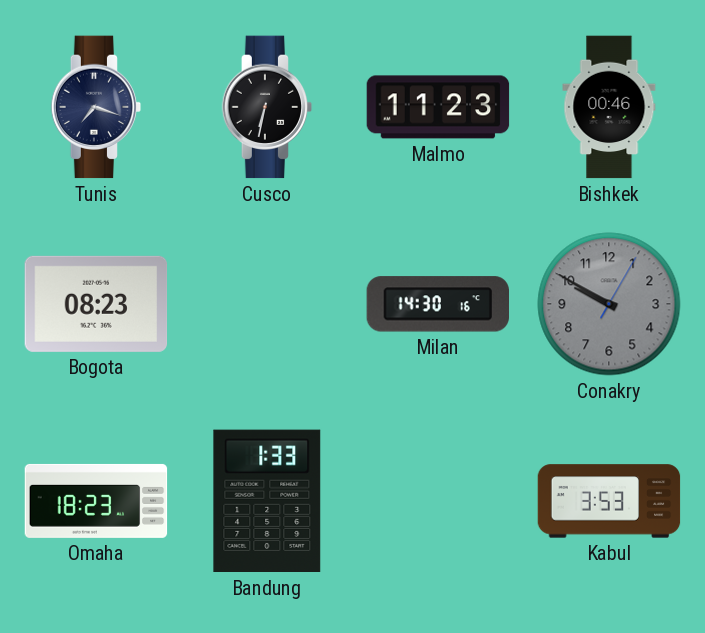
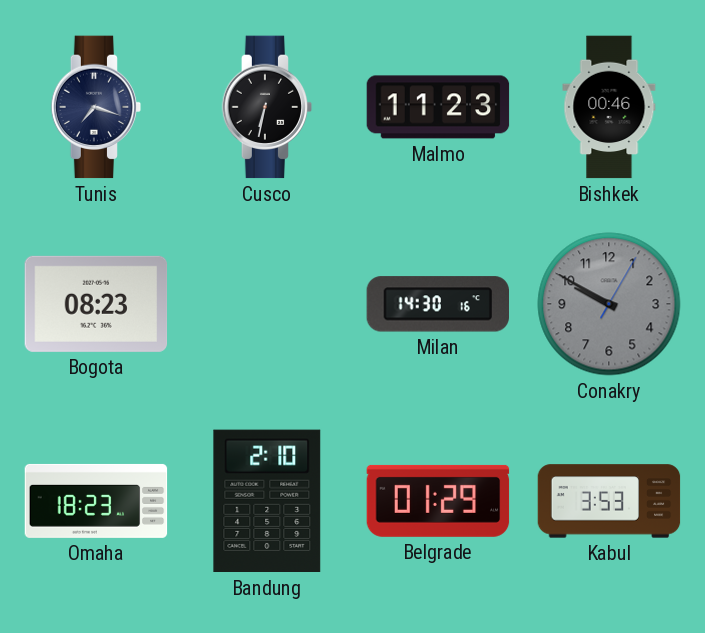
Bandung: 1:33 -> 2:10
Belgrade: none -> 01:29
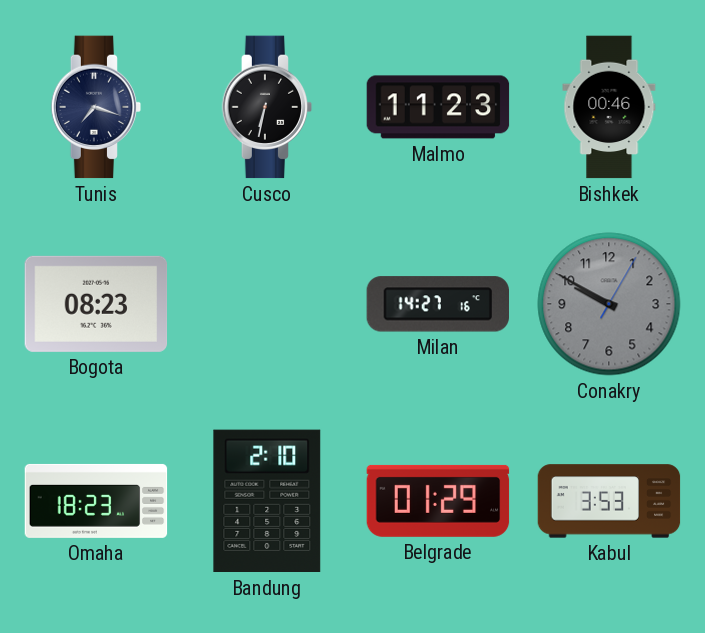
Milan: 14:30 -> 14:27
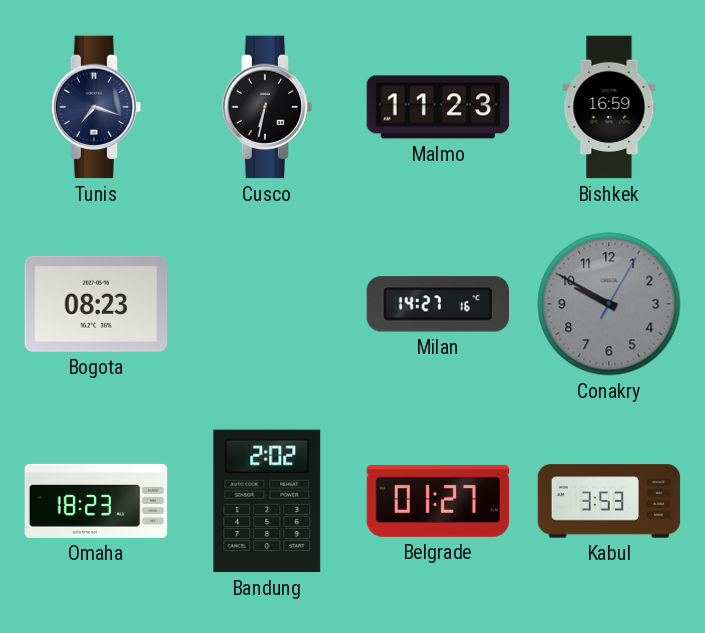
Bishkek: 00:46 -> 16:59
Bandung: 2:10 -> 2:02
Belgrade: 01:29 -> 01:27
